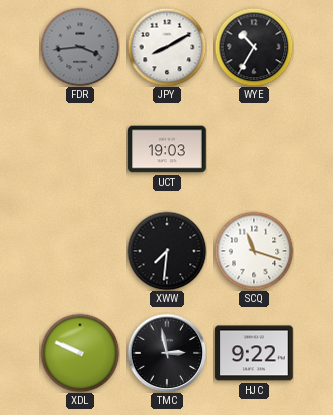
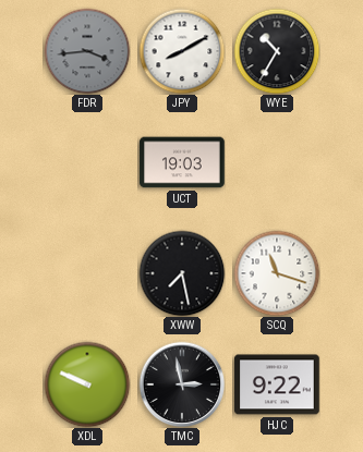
XWW: 7:31 -> 7:28
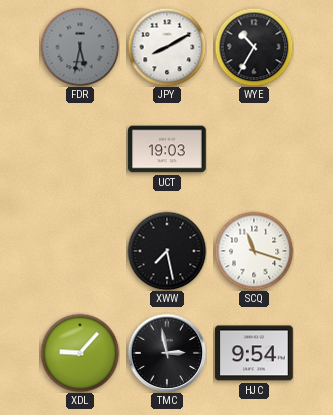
FDR: 3:44 -> 5:32
XDL: 9:49 -> 9:07
HJC: 9:22 -> 9:54
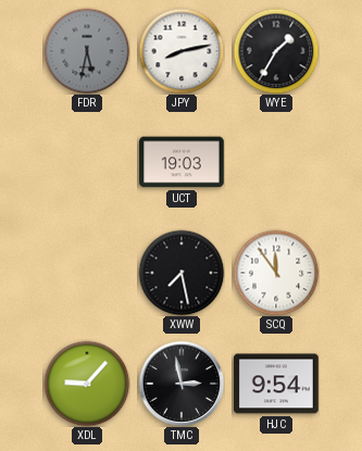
JPY: 8:10 -> 8:13
WYE: 10:35 -> 1:35
SCQ: 11:18 -> 11:54
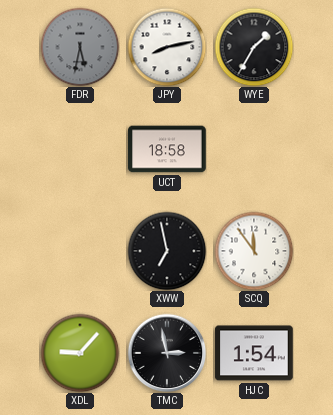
UCT: 19:03 -> 18:58
XWW: 7:28 -> 6:58
HJC: 9:54 -> 1:54
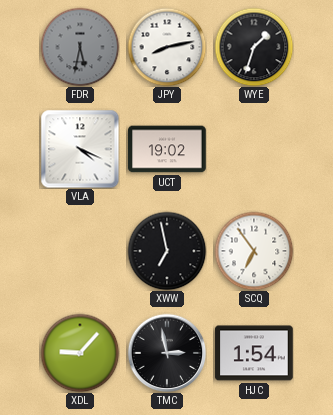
WYE: 1:35 -> 1:33
VLA: none -> 4:19
UCT: 18:58 -> 19:02
SCQ: 11:54 -> 6:54
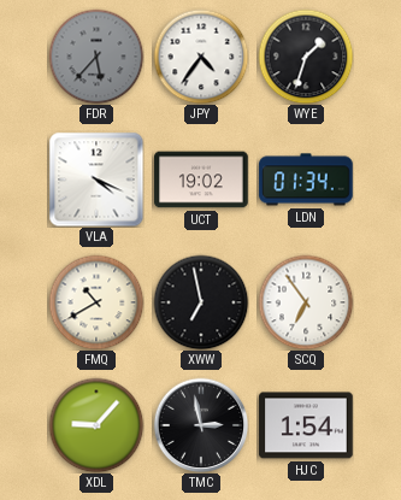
FDR: 5:32 -> 5:37
JPY: 8:13 -> 4:36
LDN: none -> 01:34
FMQ: none -> 10:40
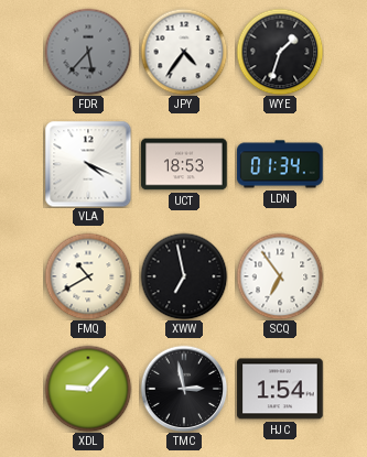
UCT: 19:02 -> 18:53
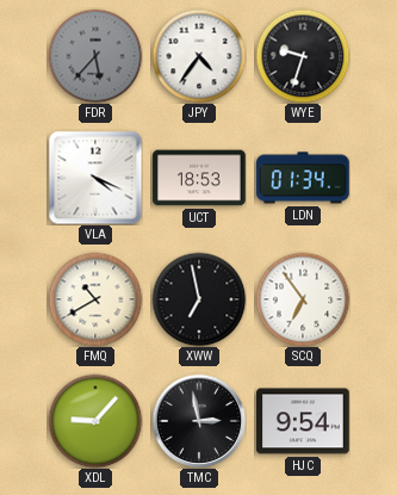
WYE: 1:33 -> 9:33
HJC: 1:54 -> 9:54
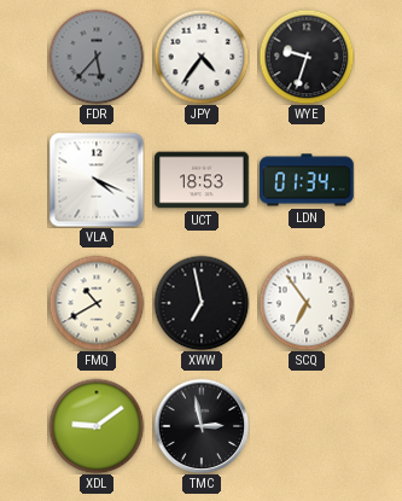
XDL: 9:07 -> 9:09
HJC: 9:54 -> none
